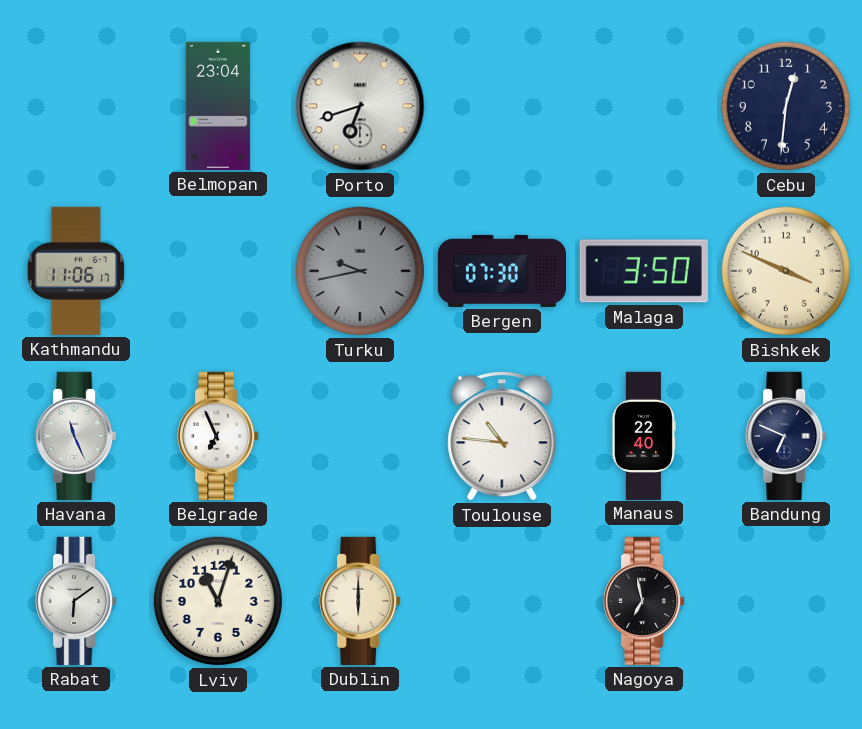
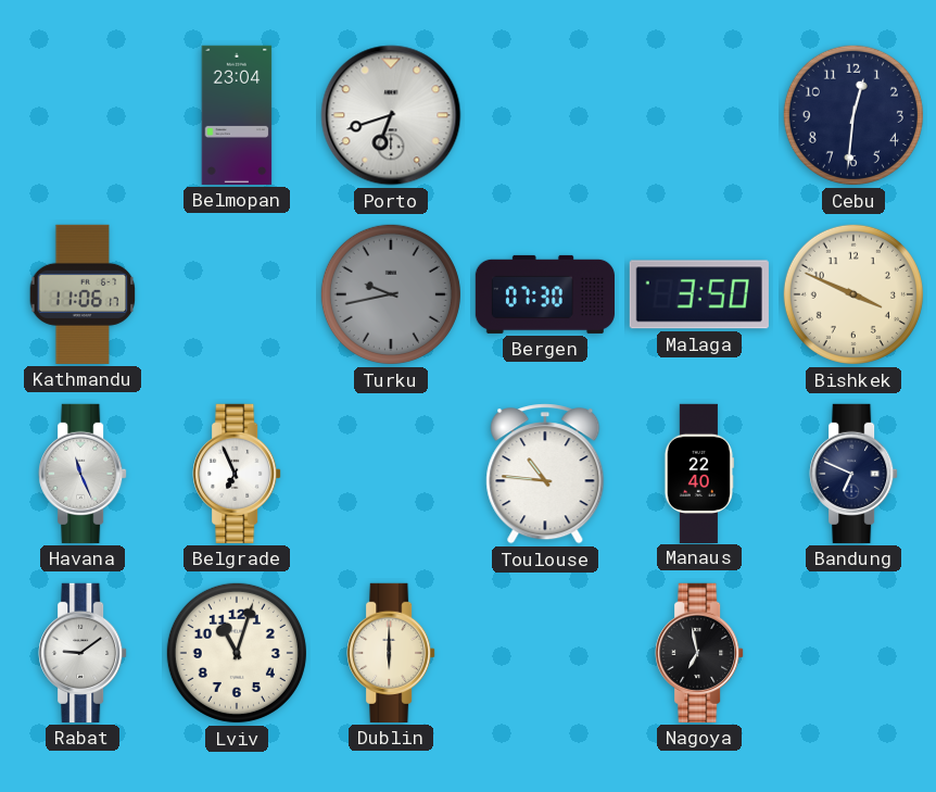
Rabat: 6:09 -> 9:09
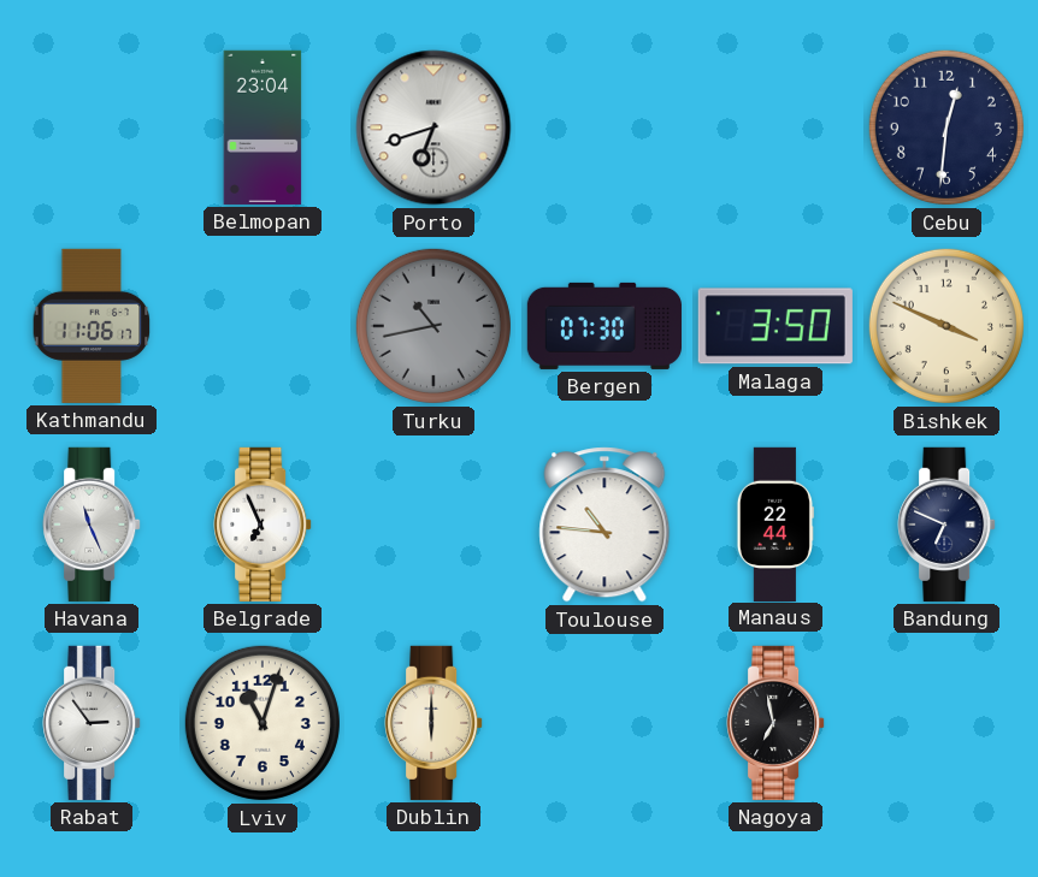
Turku: 9:43 -> 10:43
Manaus: 22:40 -> 22:44
Rabat: 9:09 -> 2:54
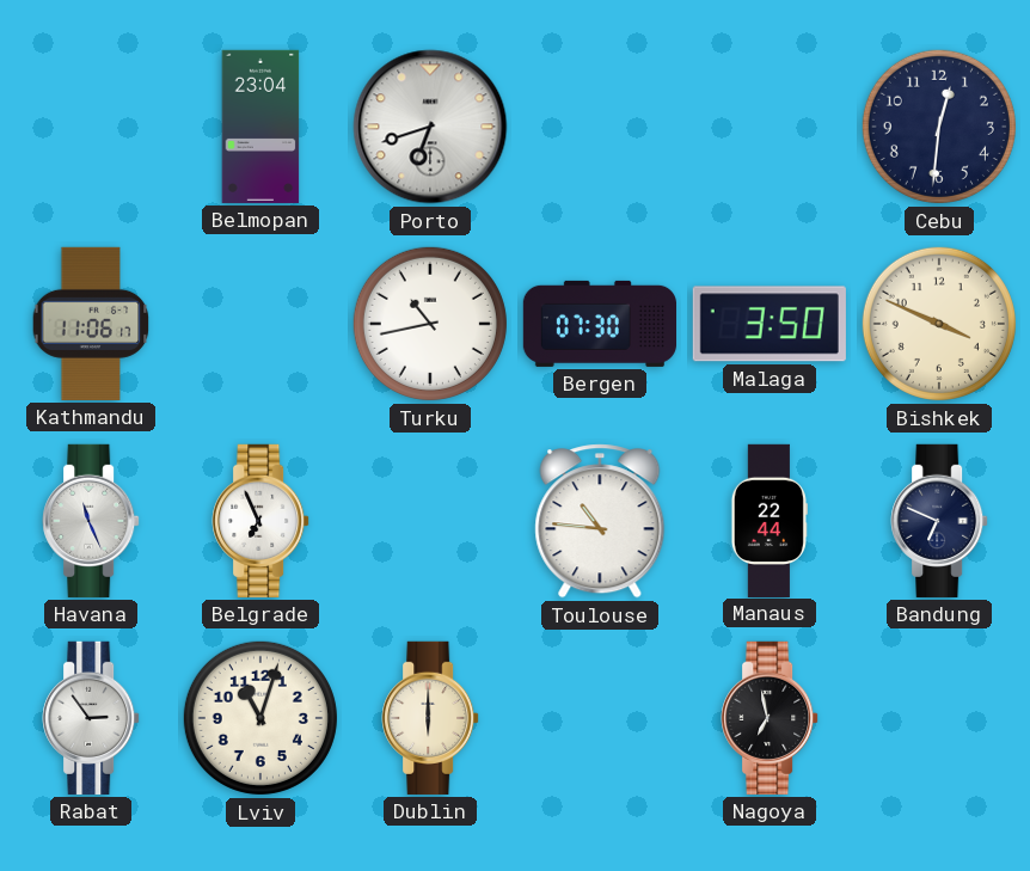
Turku dial: grey -> white
